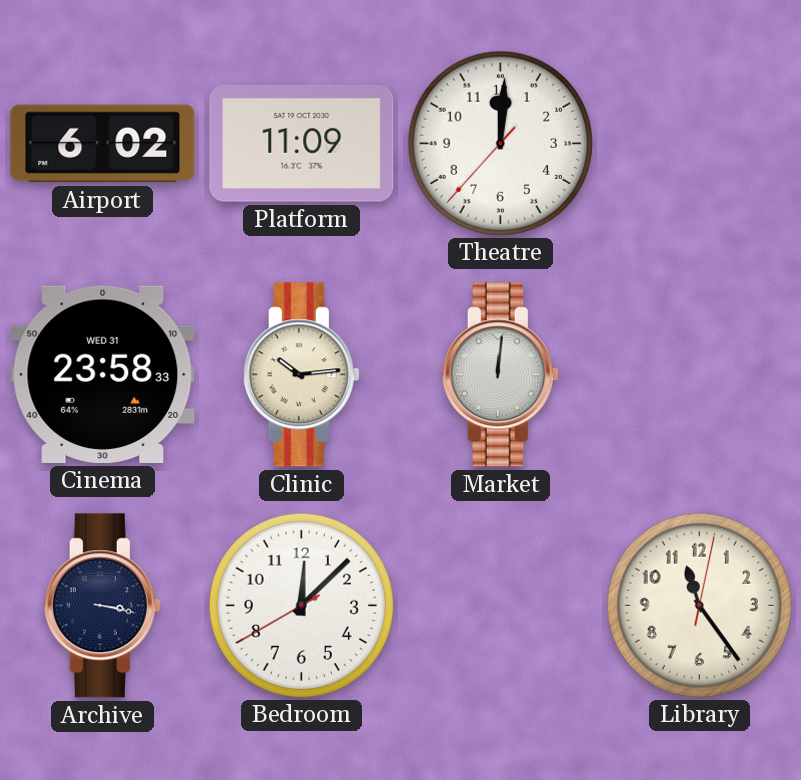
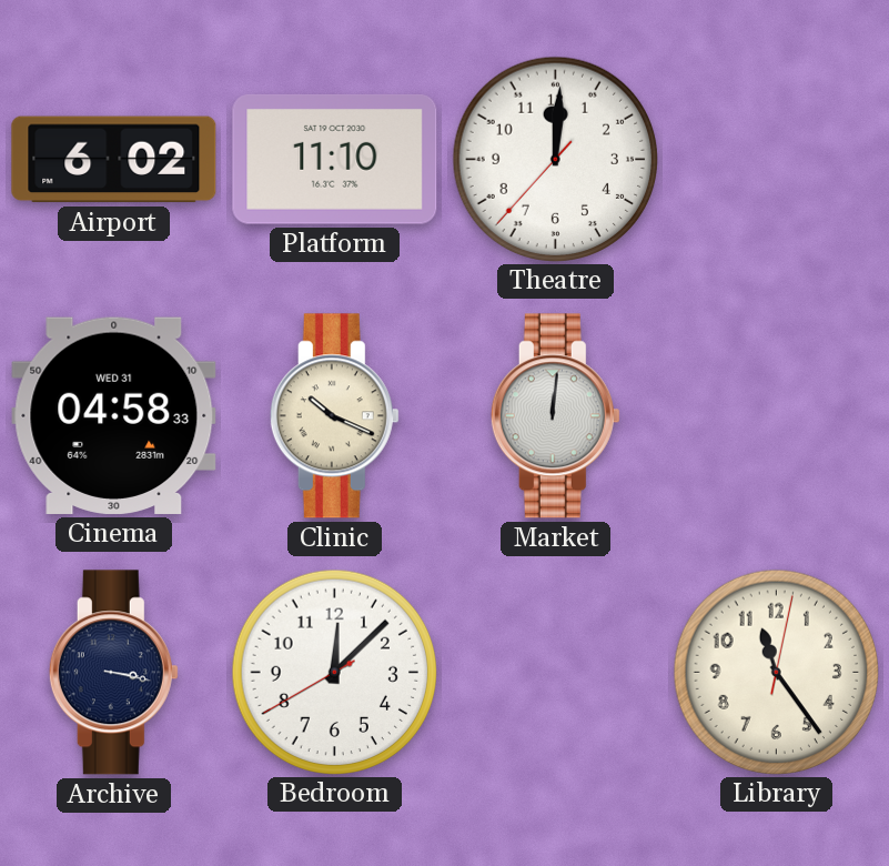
Platform: 11:09 -> 11:10
Cinema: 23:58 -> 04:58
Clinic: 10:14 -> 10:19
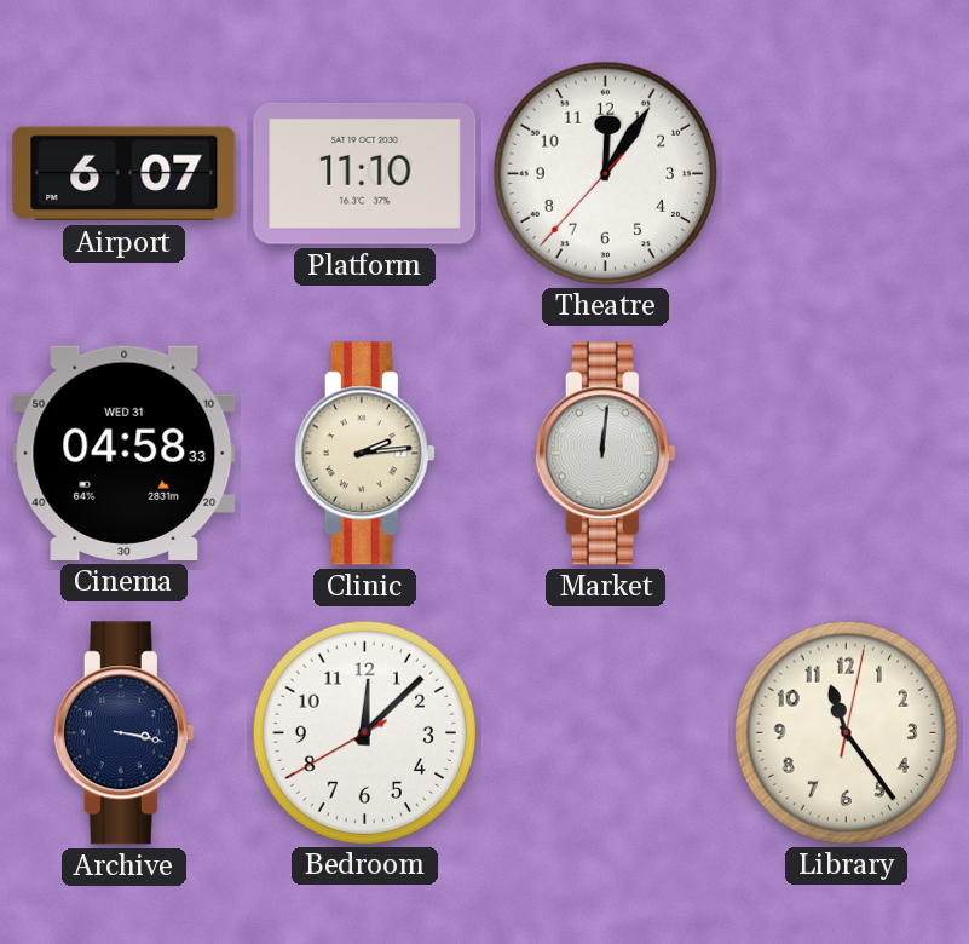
Airport: 6:02 -> 6:07
Theatre: 12:00 -> 12:05
Clinic: 10:19 -> 2:14
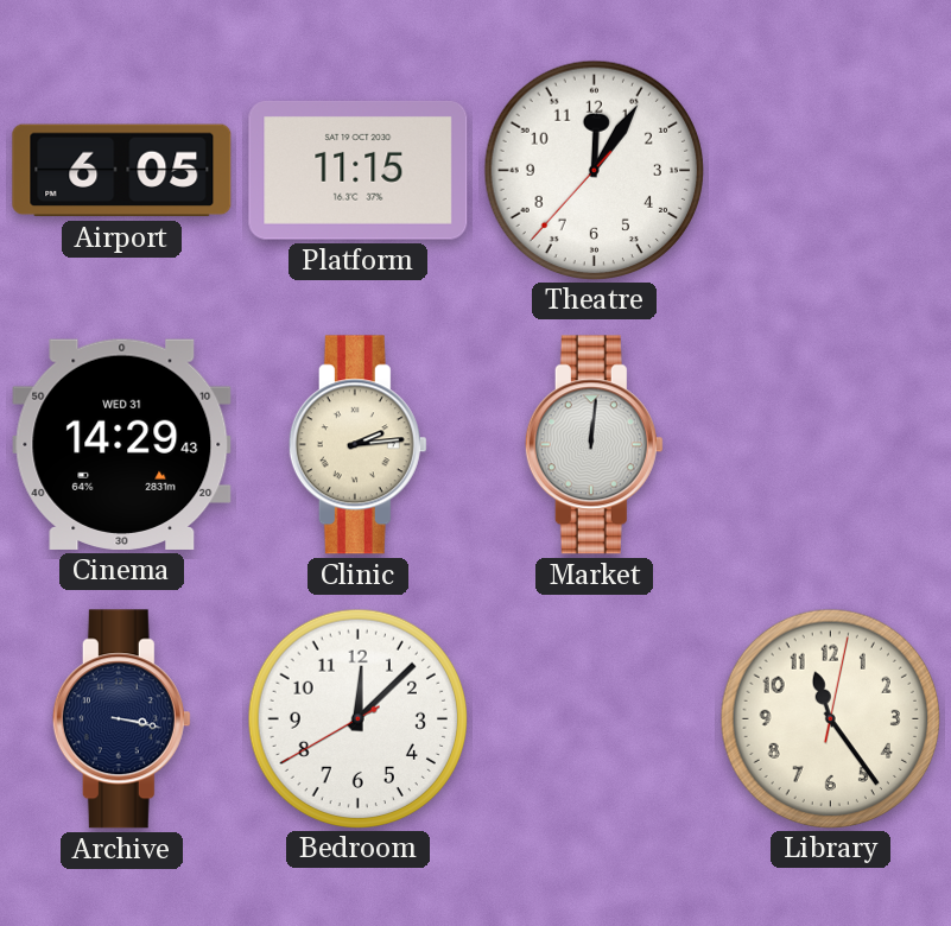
Airport: 6:07 -> 6:05
Platform: 11:10 -> 11:15
Cinema: 04:58 -> 14:29
